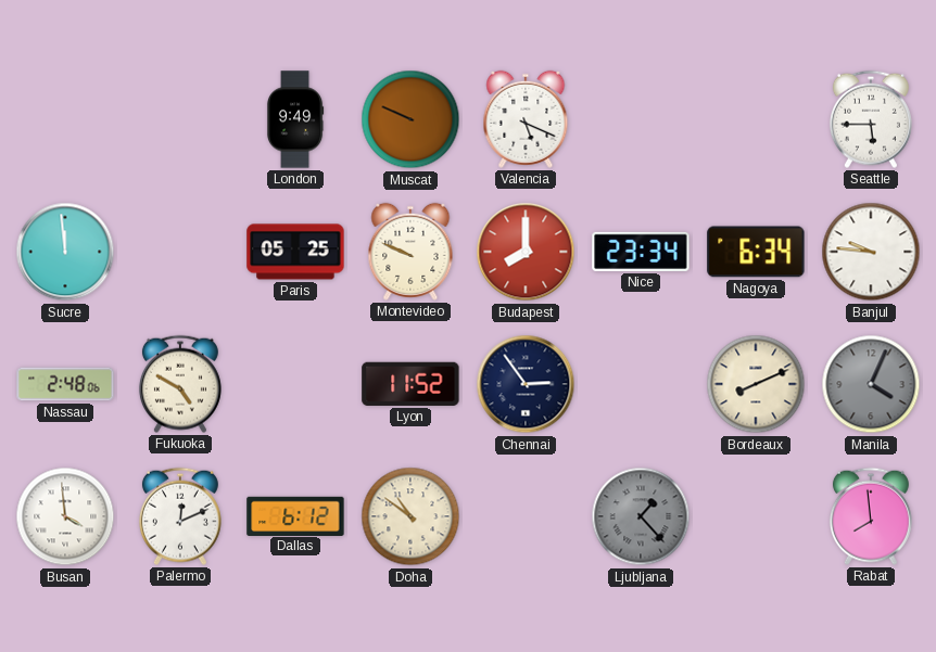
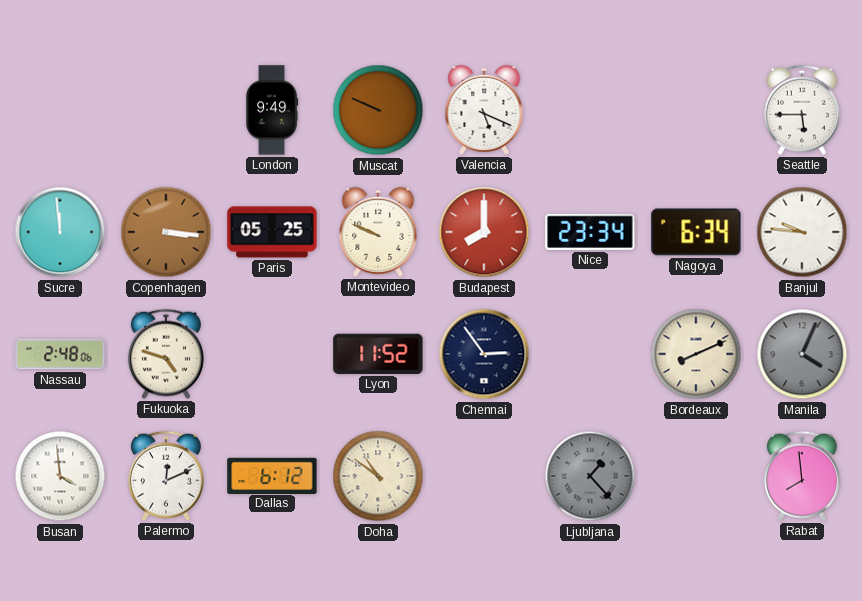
Copenhagen: none -> 3:16
Fukuoka: 4:50 -> 4:48
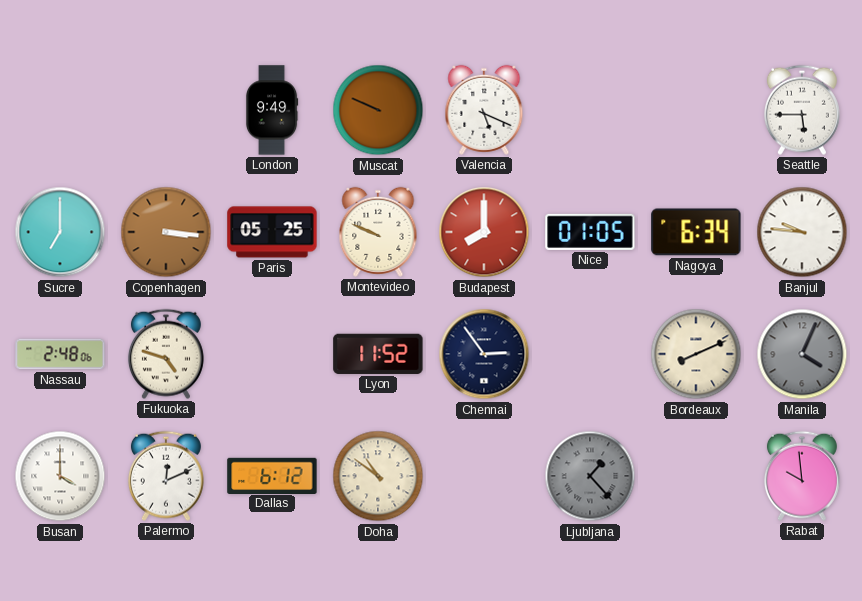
Sucre: 11:59 -> 7:00
Nice: 23:34 -> 01:05
Busan: 3:59 -> 4:00
Rabat: 7:59 -> 9:59
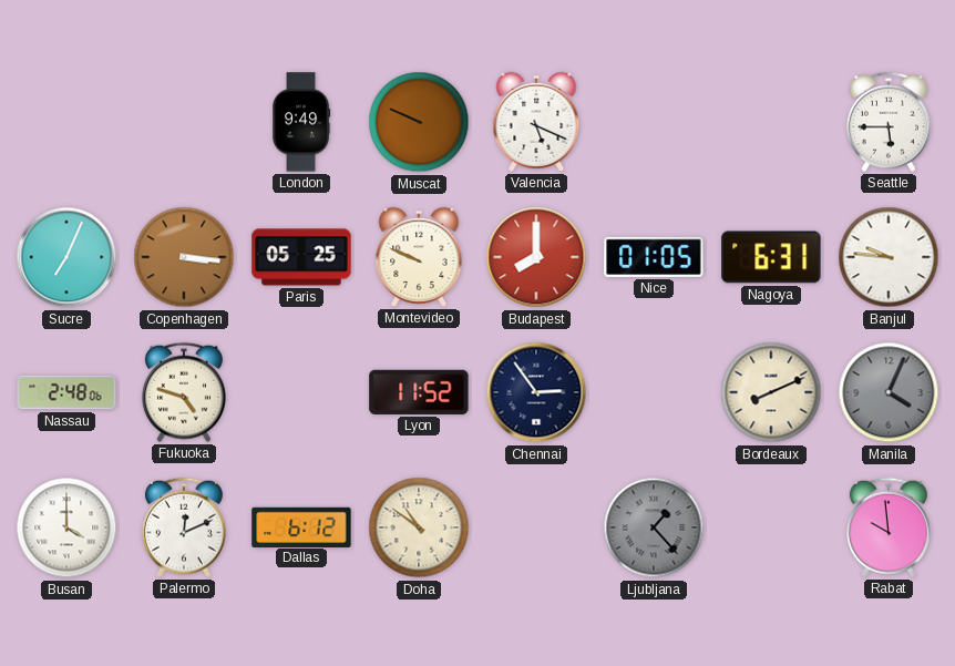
Sucre: 7:00 -> 7:04
Nagoya: 6:34 -> 6:31
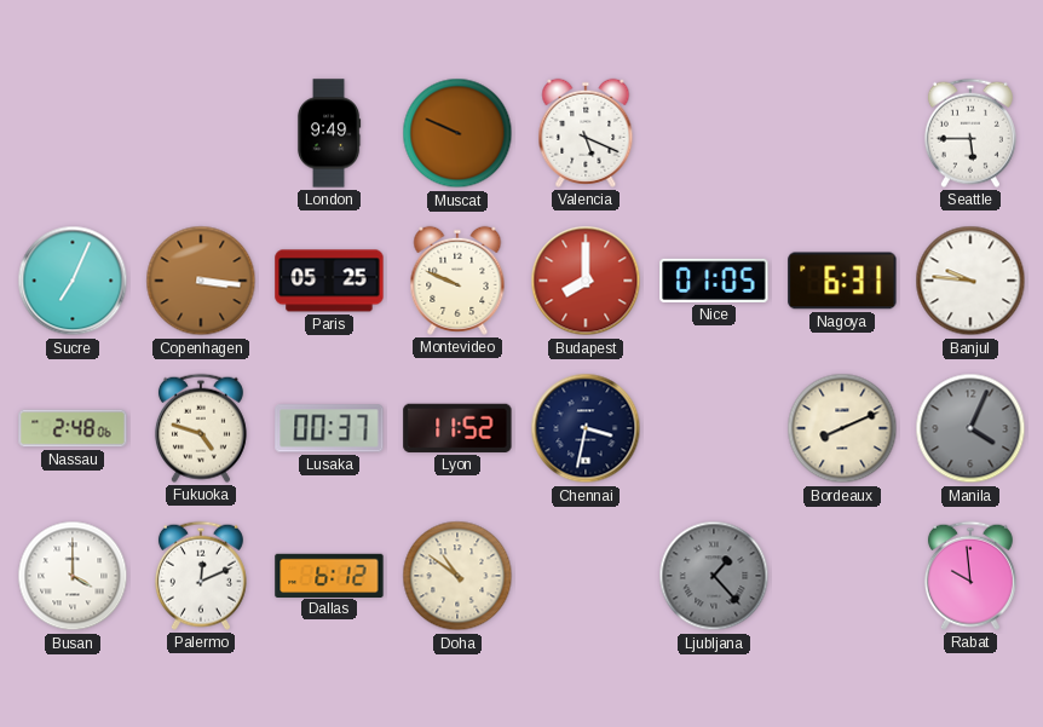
Lusaka: none -> 00:37
Chennai: 2:54 -> 3:32
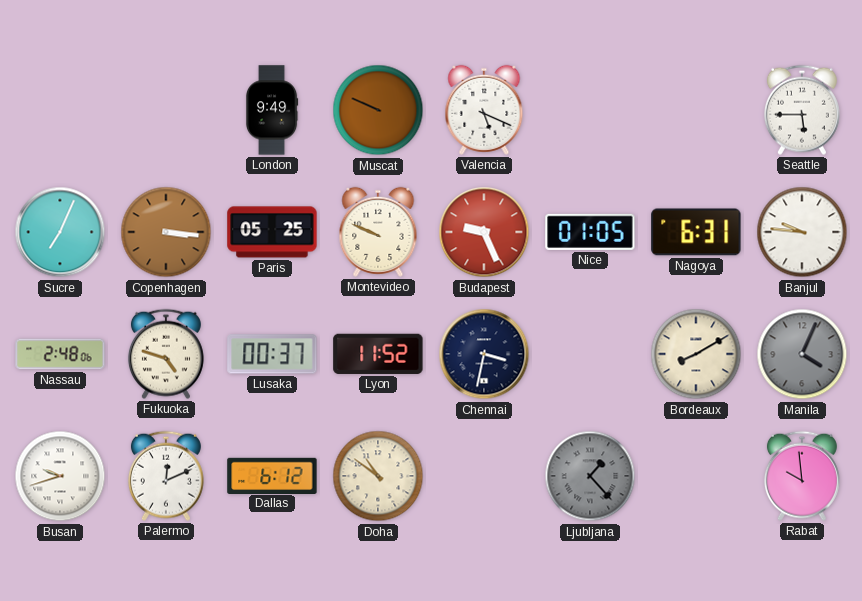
Budapest: 8:00 -> 9:26
Bordeaux: 8:11 -> 8:10
Busan: 4:00 -> 9:42
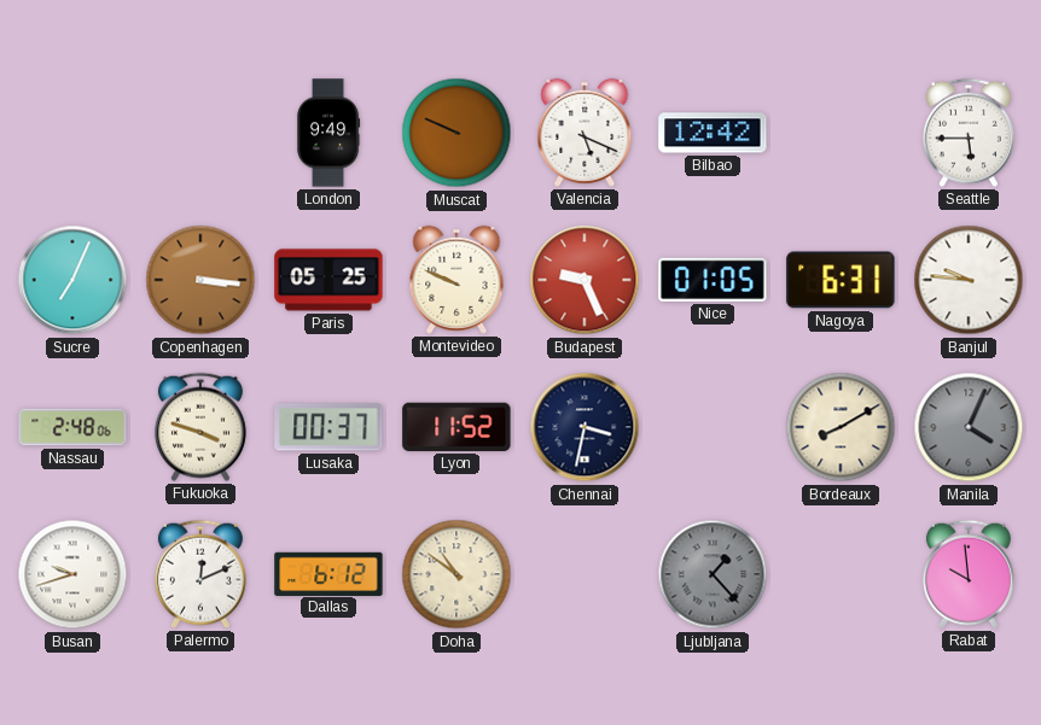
Bilbao: none -> 12:42
Fukuoka: 4:48 -> 3:48
